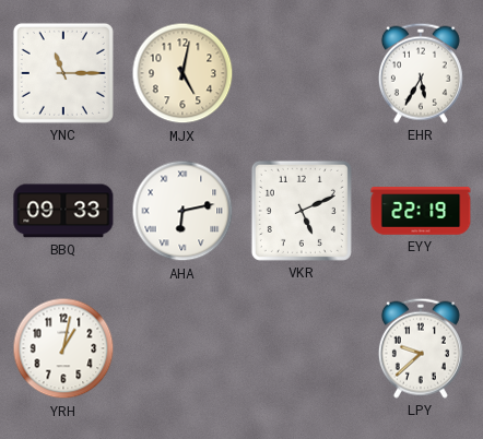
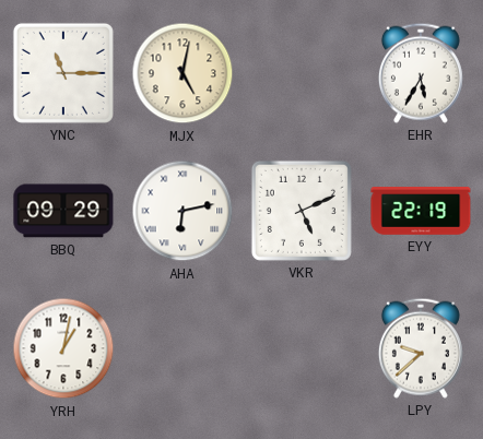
BBQ: 09:33 -> 09:29
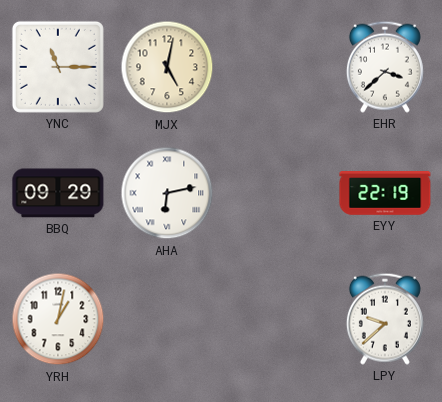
EHR: 5:35 -> 3:38
VKR: 5:11 -> none
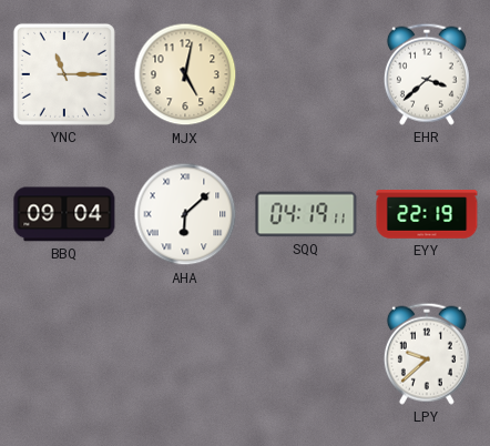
BBQ: 09:29 -> 09:04
AHA: 6:13 -> 6:08
SQQ: none -> 04:19
YRH: 1:02 -> none
